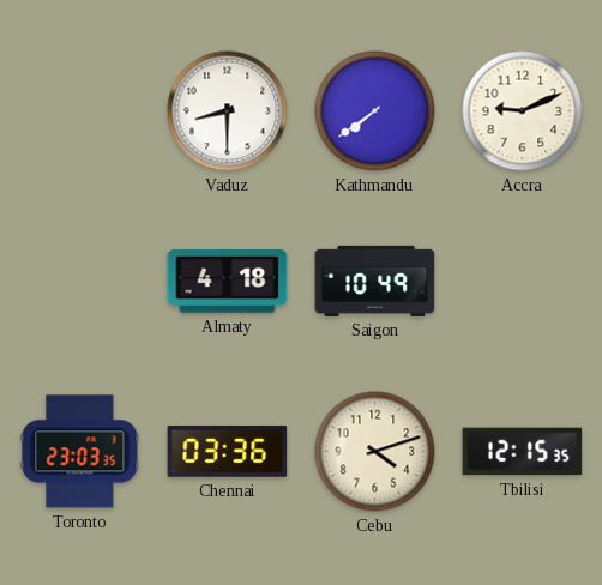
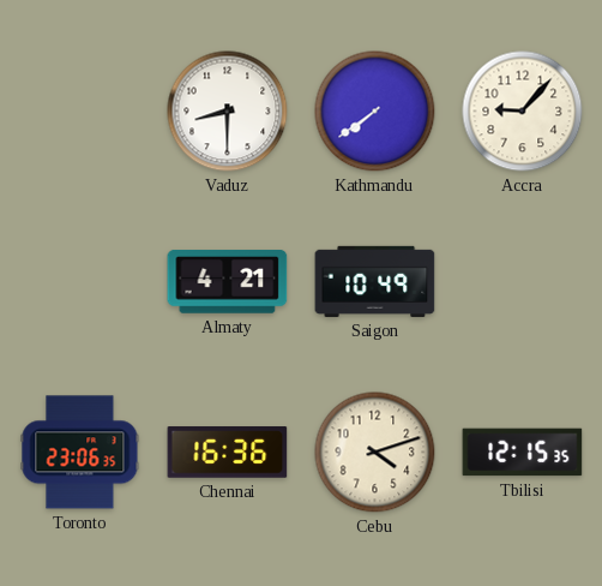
Accra: 9:11 -> 9:07
Almaty: 4:18 -> 4:21
Toronto: 23:03 -> 23:06
Chennai: 03:36 -> 16:36
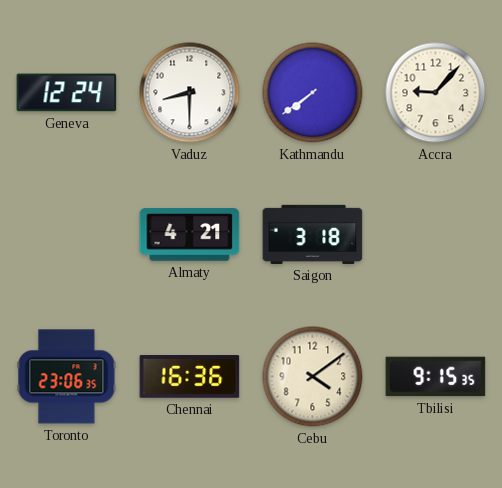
Geneva: none -> 12:24
Saigon: 10:49 -> 3:18
Cebu: 4:12 -> 4:09
Tbilisi: 12:15 -> 9:15
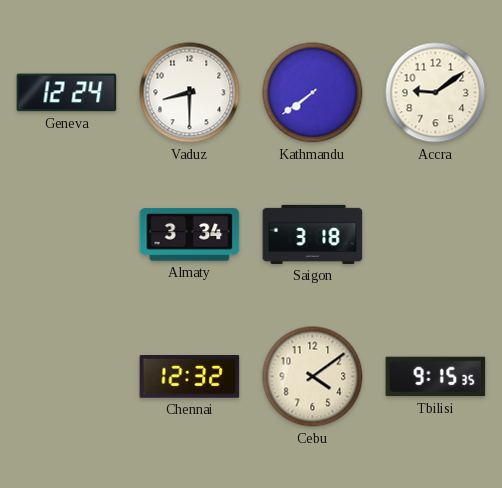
Accra: 9:07 -> 9:09
Almaty: 4:21 -> 3:34
Toronto: 23:06 -> none
Chennai: 16:36 -> 12:32
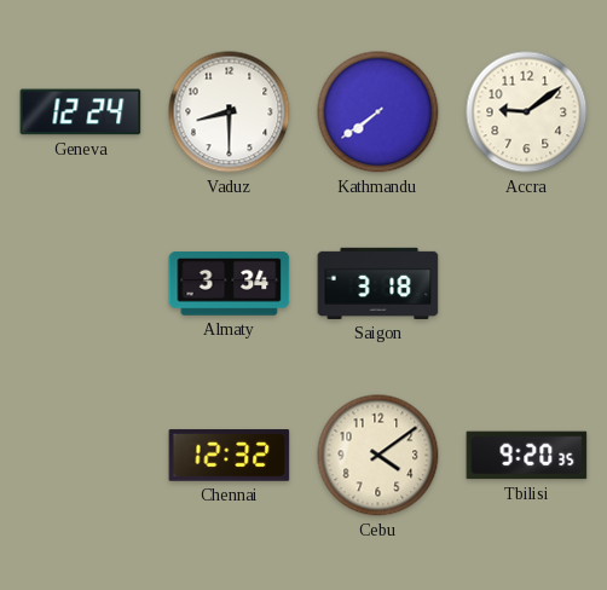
Tbilisi: 9:15 -> 9:20
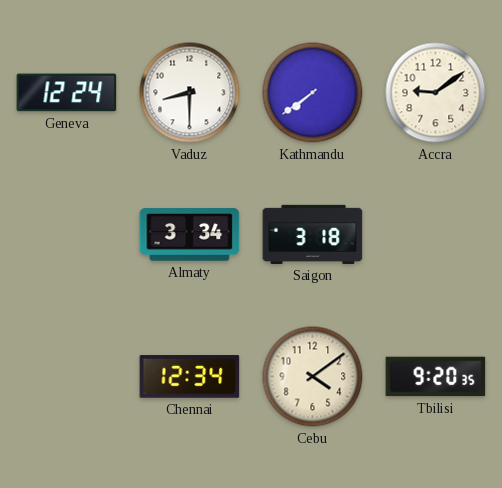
Chennai: 12:32 -> 12:34
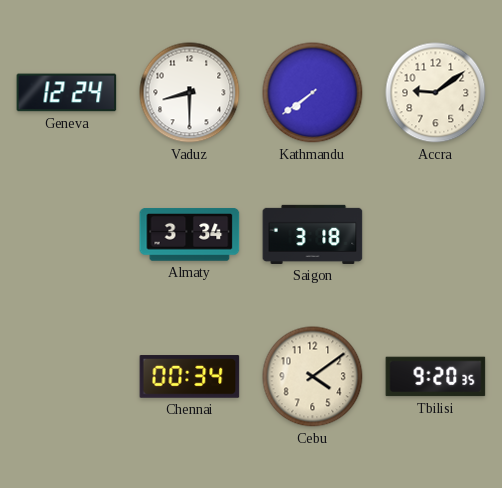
Chennai: 12:34 -> 00:34
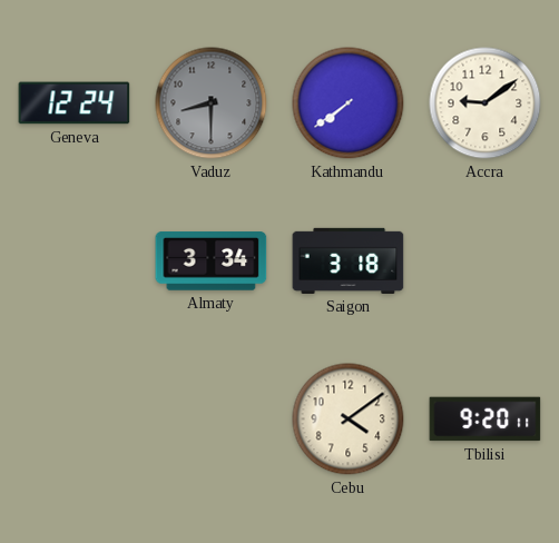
Vaduz dial: white -> grey
Chennai: 00:34 -> none
Tbilisi: 9:20:35 -> 9:20:11
